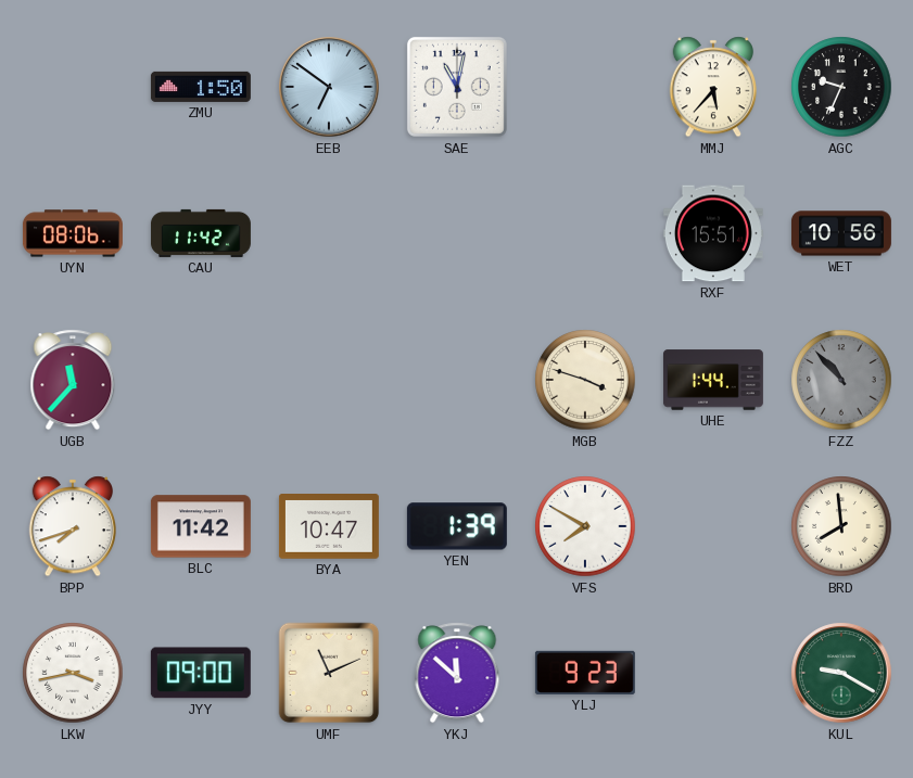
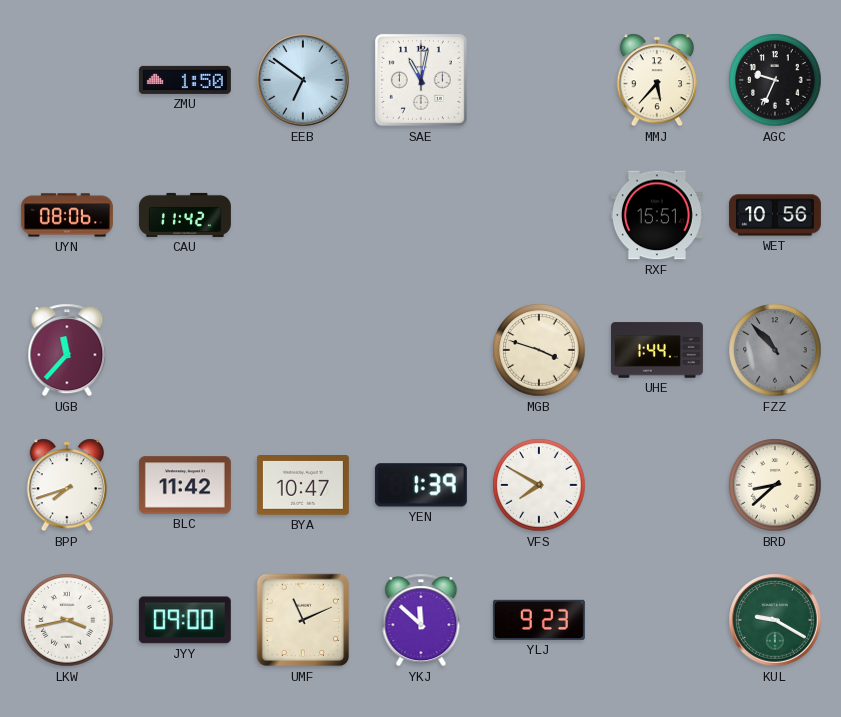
BRD: 7:59 -> 8:38
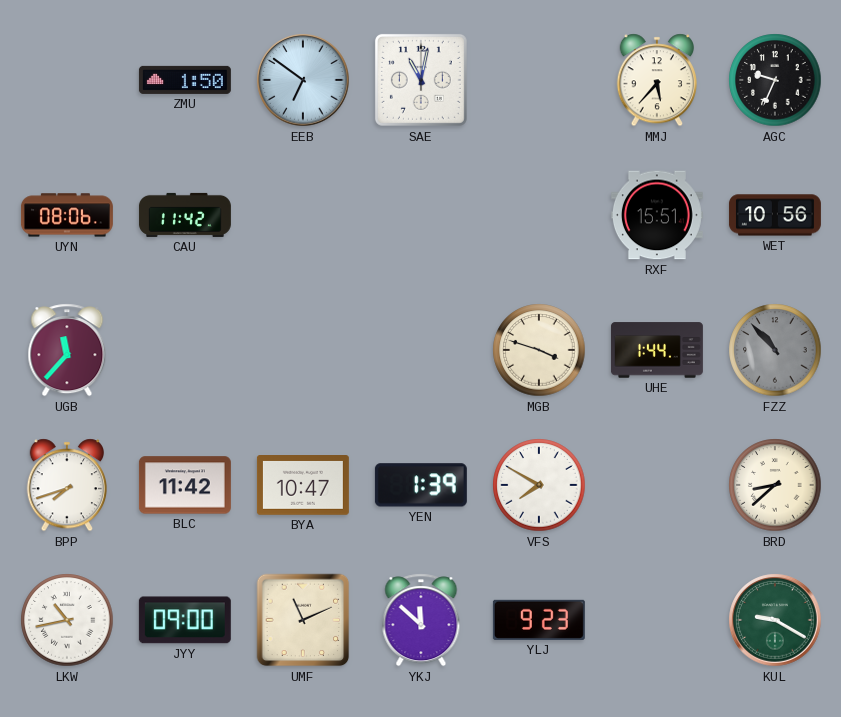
LKW: 3:43 -> 10:43
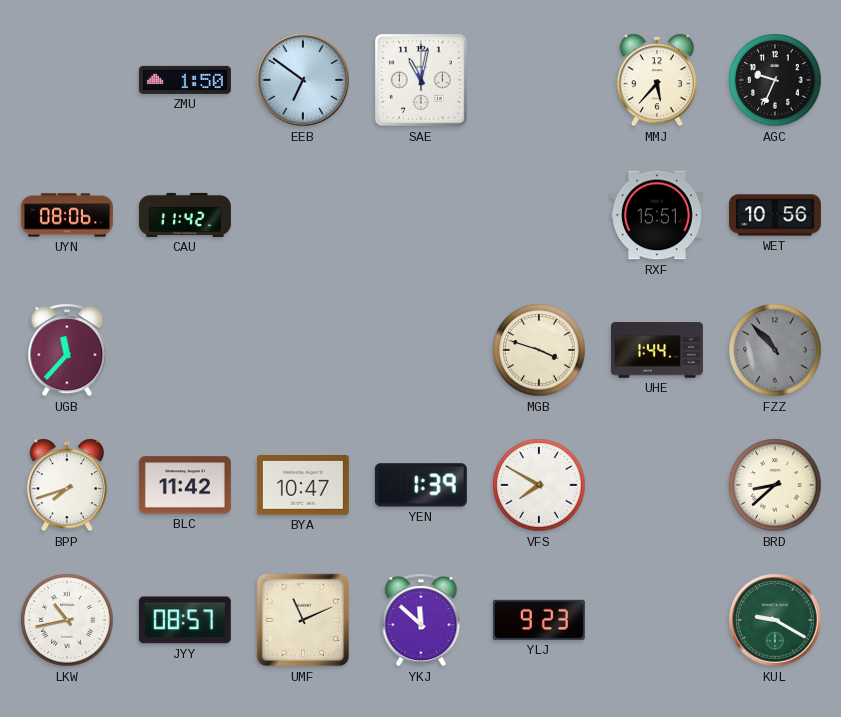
JYY: 09:00 -> 08:57
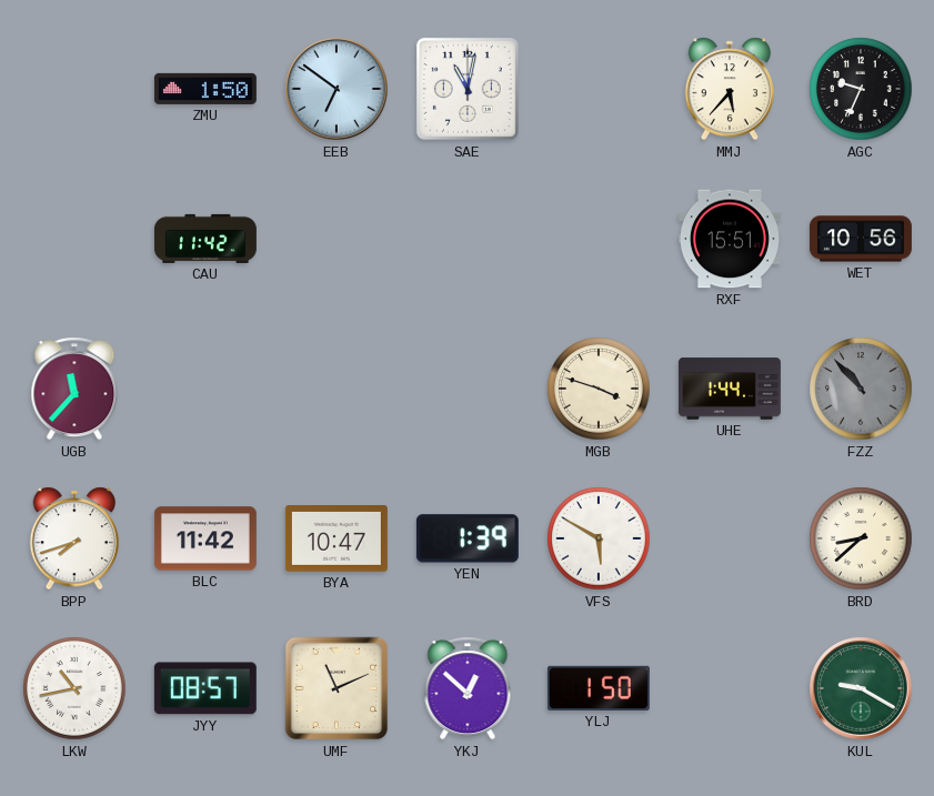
UYN: 08:06 -> none
VFS: 7:50 -> 5:50
YKJ: 11:52 -> 12:52
YLJ: 9:23 -> 1:50
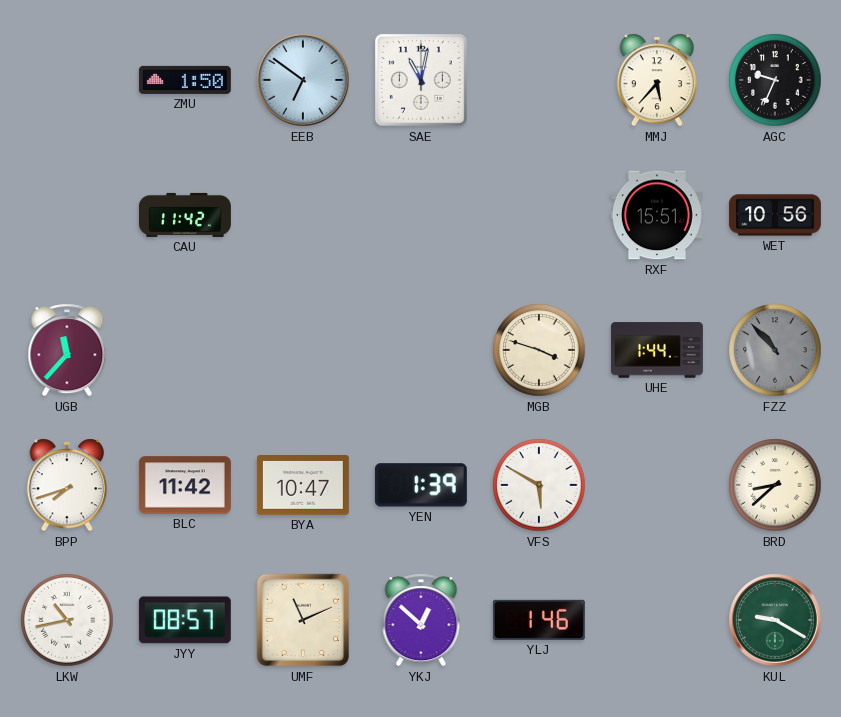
YLJ: 1:50 -> 1:46
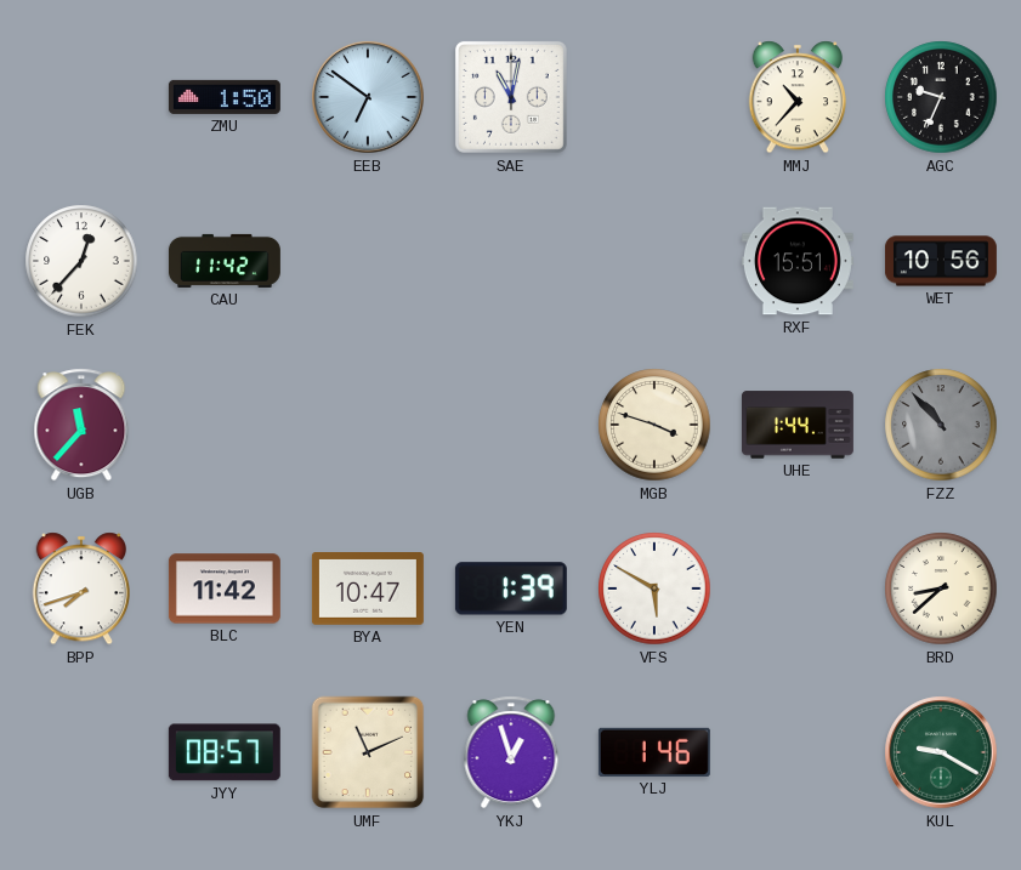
MMJ: 5:37 -> 10:37
FEK: none -> 12:37
LKW: 10:43 -> none
YKJ: 12:52 -> 12:57
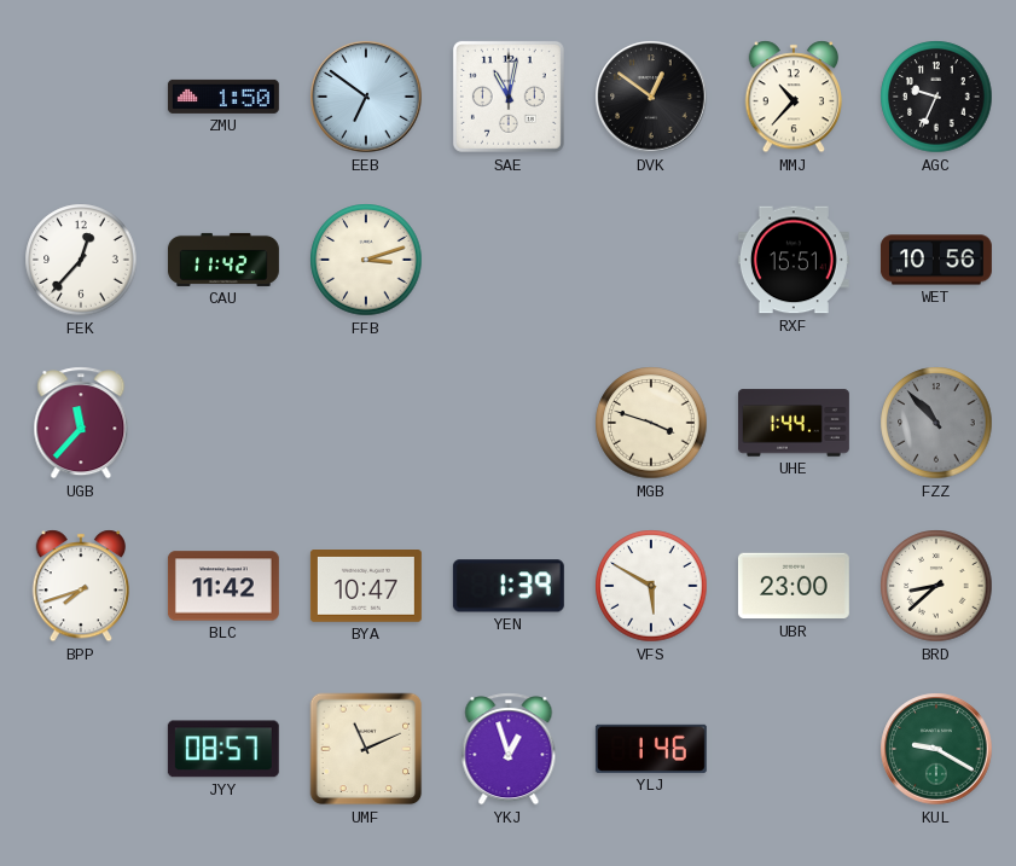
DVK: none -> 12:51
FFB: none -> 3:12
UBR: none -> 23:00
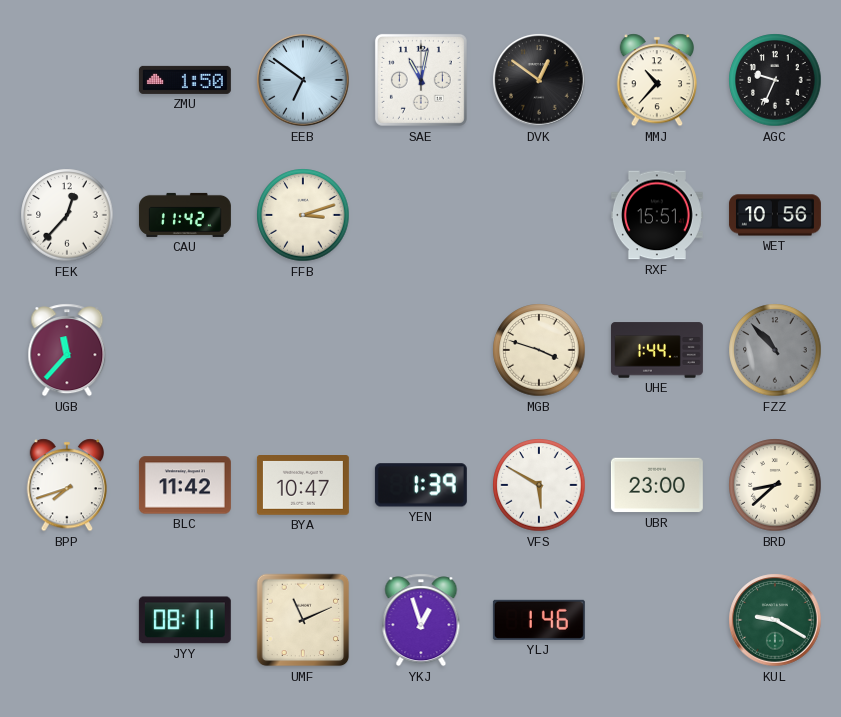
JYY: 08:57 -> 08:11
